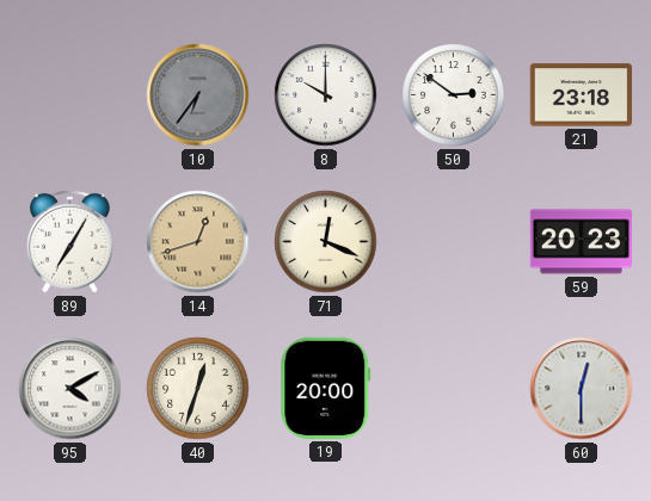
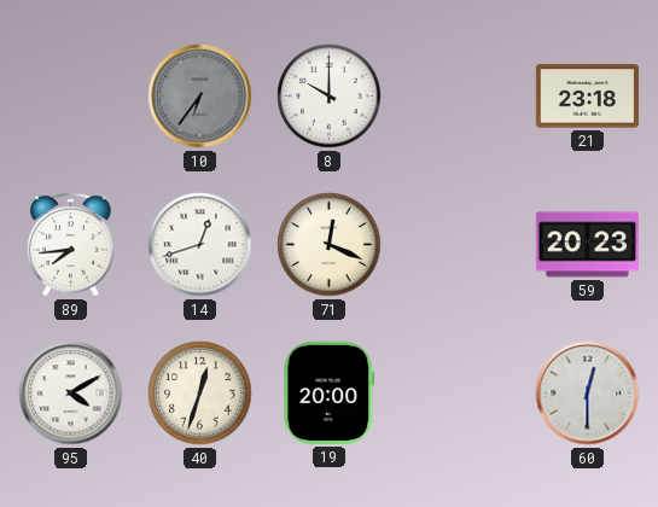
50: 2:51 -> none
89: 7:05 -> 7:44
14 dial: champagne -> white
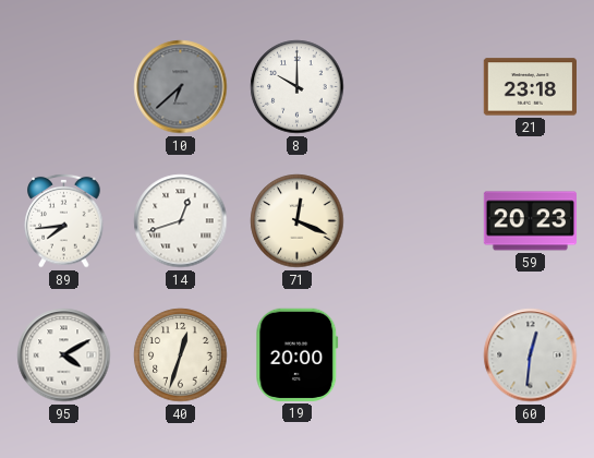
10: 6:36 -> 6:38
60: 12:30 -> 12:31
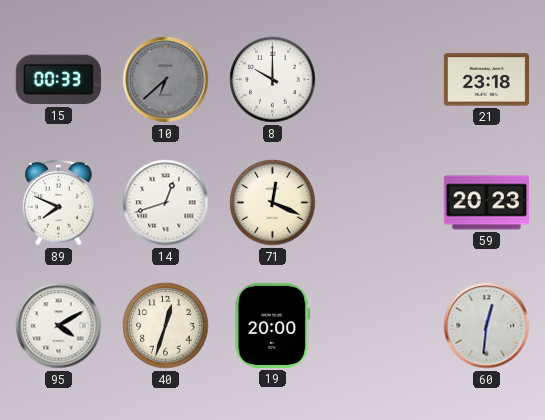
15: none -> 00:33
89: 7:44 -> 7:49
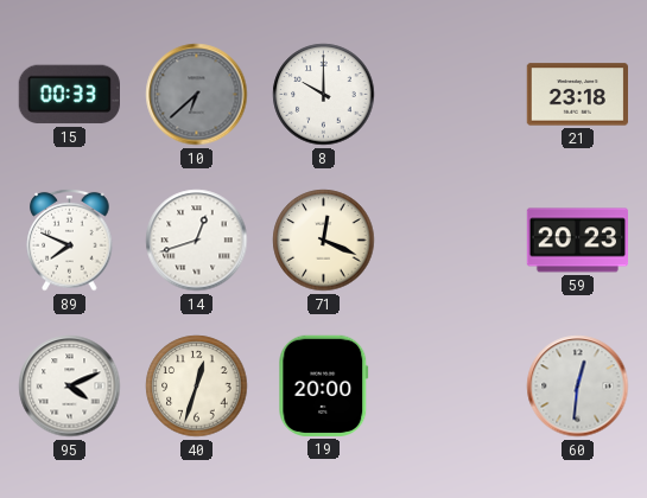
95: 4:10 -> 4:11
